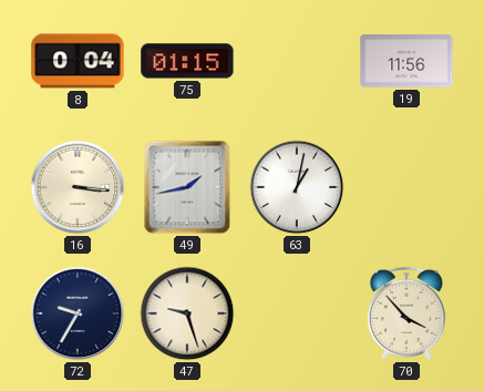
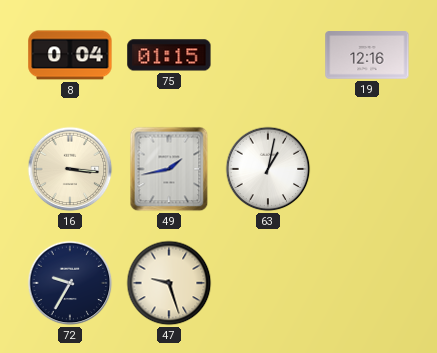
19: 11:56 -> 12:16
70: 3:53 -> none
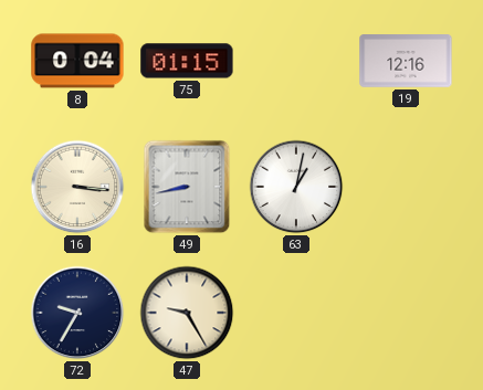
49: 1:43 -> 8:43
47: 9:27 -> 9:25
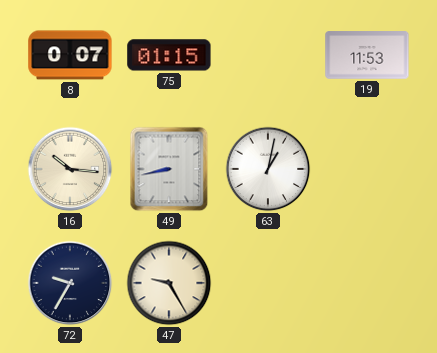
8: 0:04 -> 0:07
19: 12:16 -> 11:53
16: 3:16 -> 10:16
